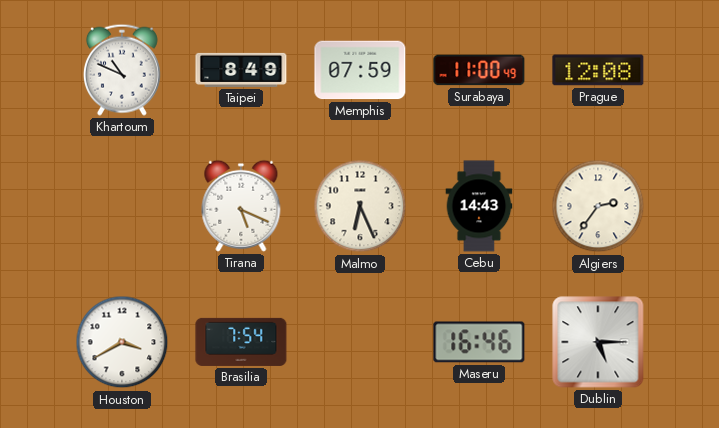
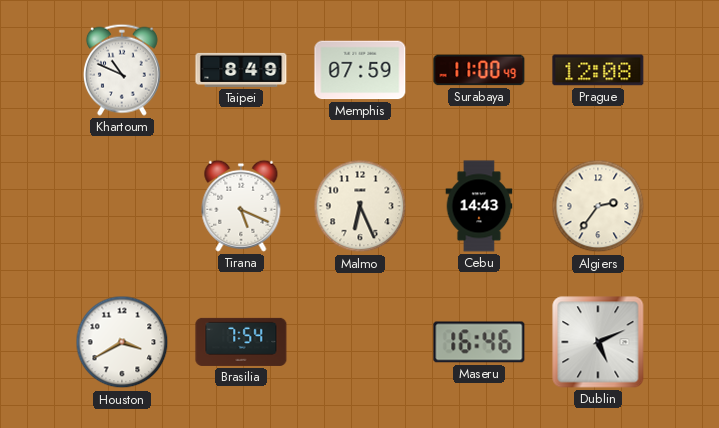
Dublin: 5:15 -> 5:11
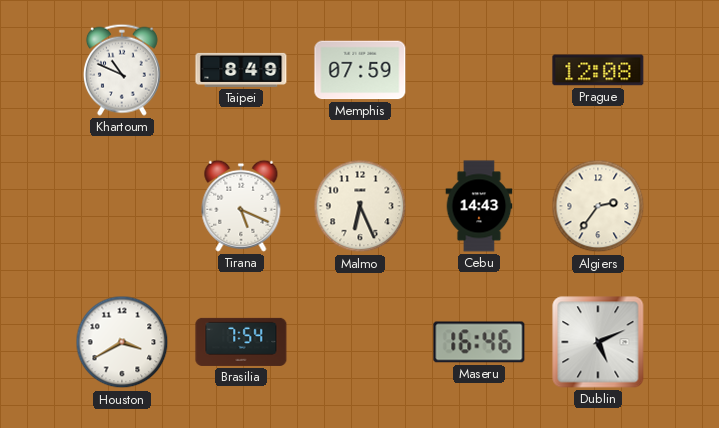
Surabaya: 11:00 -> none
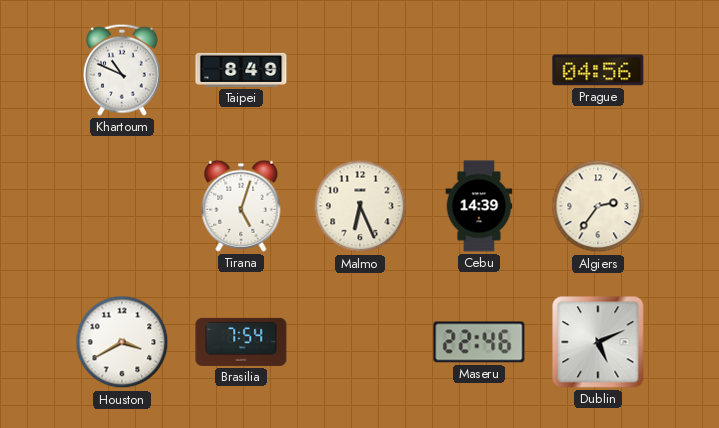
Memphis: 07:59 -> none
Prague: 12:08 -> 04:56
Tirana: 5:19 -> 5:03
Cebu: 14:43 -> 14:39
Maseru: 16:46 -> 22:46
